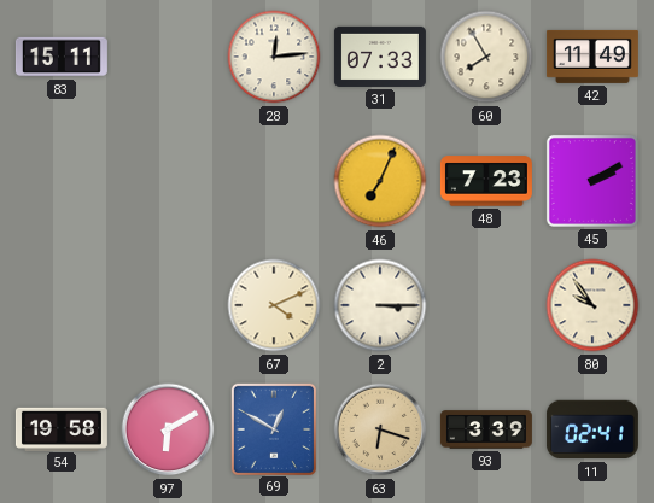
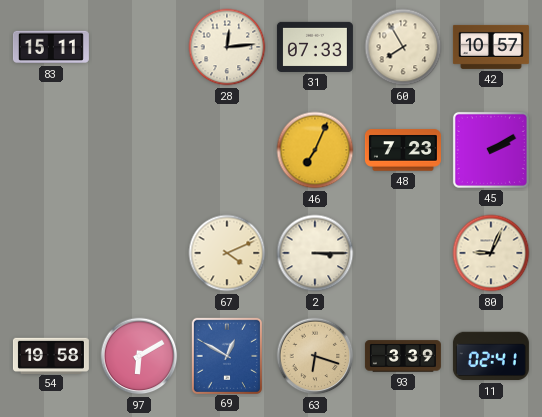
42: 11:49 -> 10:57
80: 9:54 -> 9:04
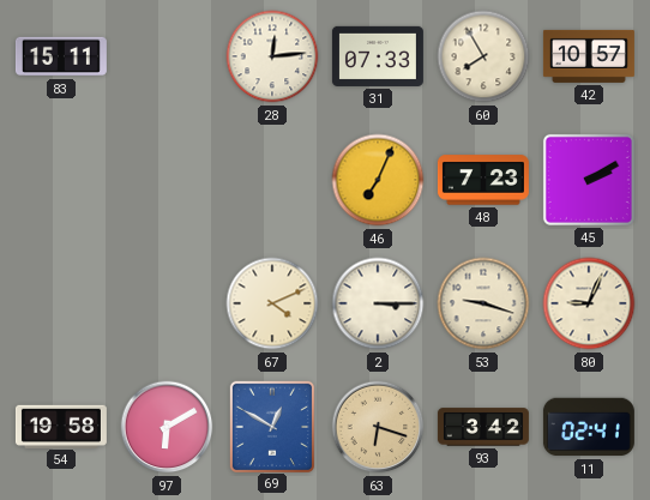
53: none -> 9:18
93: 3:39 -> 3:42
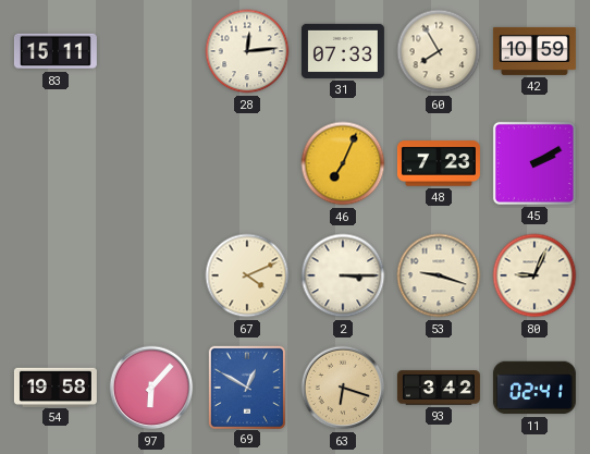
42: 10:57 -> 10:59
97: 6:10 -> 6:07
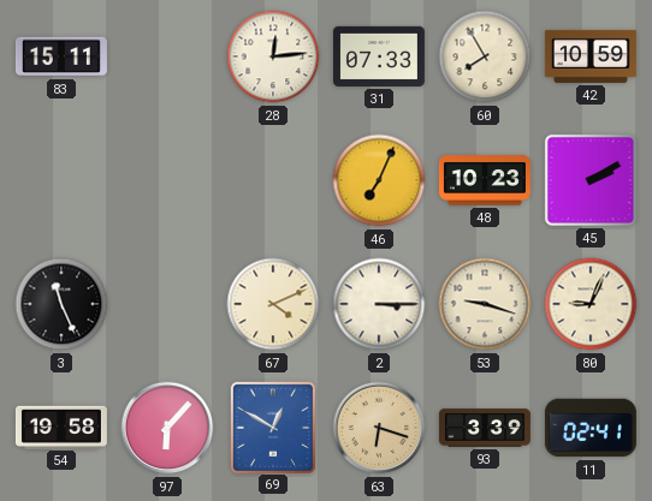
48: 7:23 -> 10:23
3: none -> 11:26
93: 3:42 -> 3:39
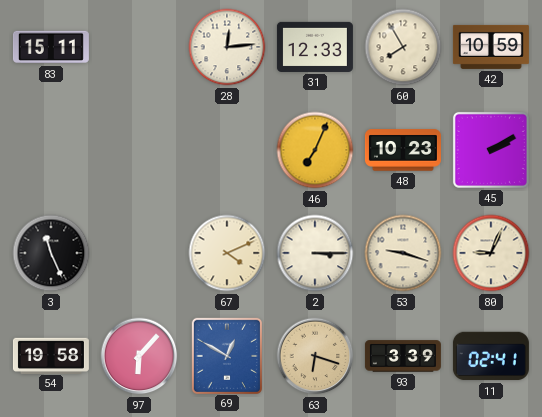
31: 07:33 -> 12:33
